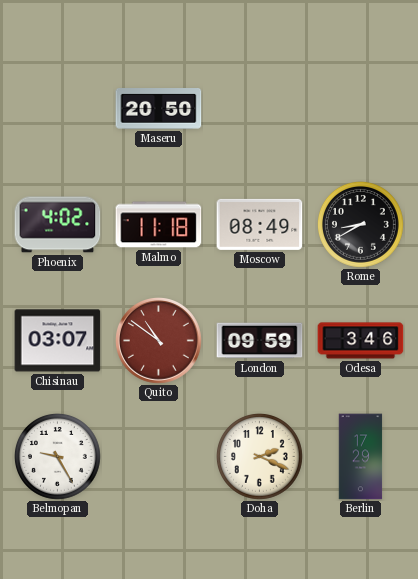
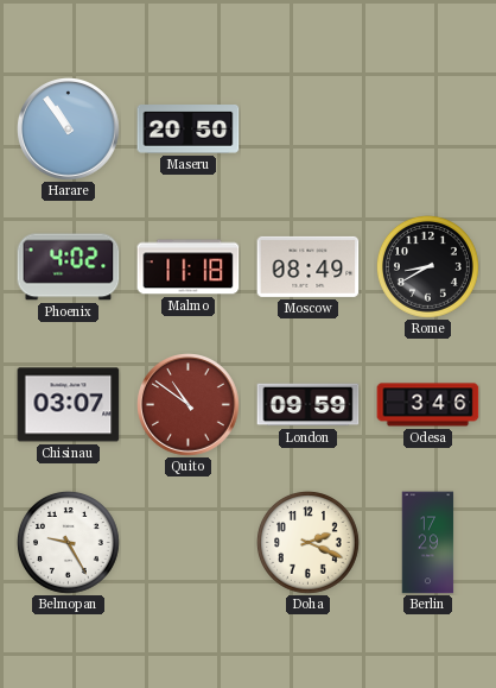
Harare: none -> 10:54
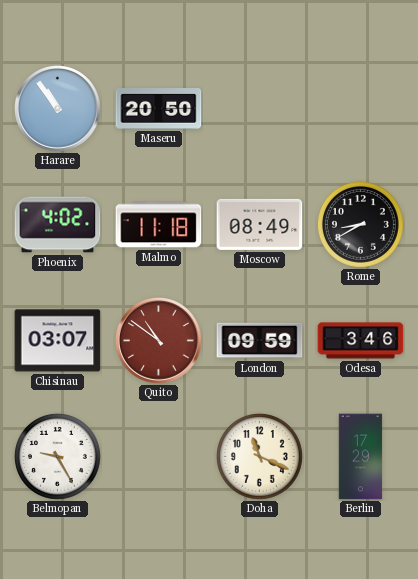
Doha: 2:19 -> 11:19
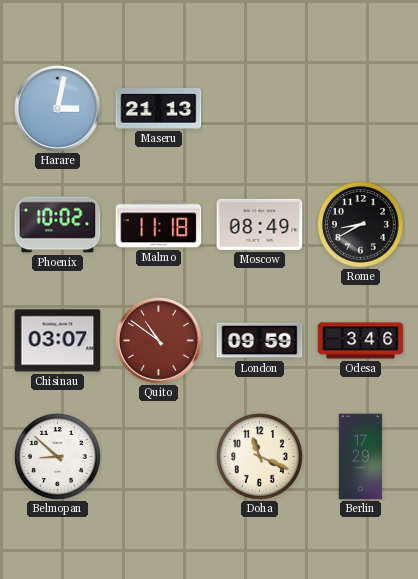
Harare: 10:54 -> 3:02
Maseru: 20:50 -> 21:13
Phoenix: 4:02 -> 10:02
Belmopan: 9:25 -> 8:52
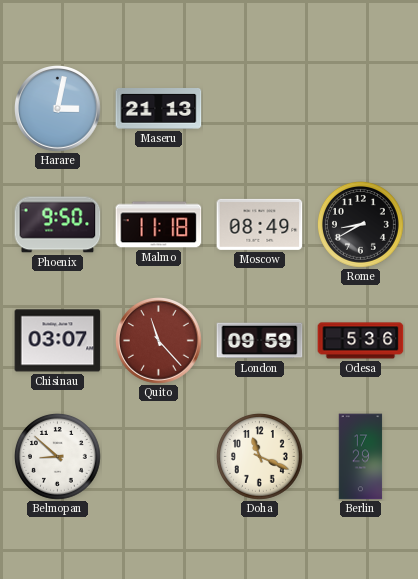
Phoenix: 10:02 -> 9:50
Quito: 10:51 -> 11:23
Odesa: 3:46 -> 5:36
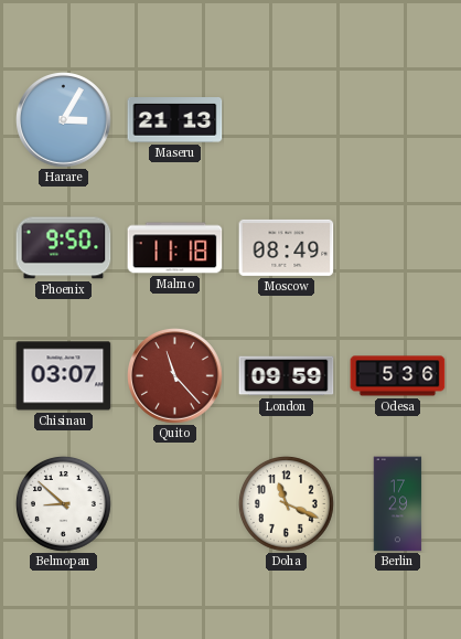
Harare: 3:02 -> 3:05
Rome: 8:40 -> none
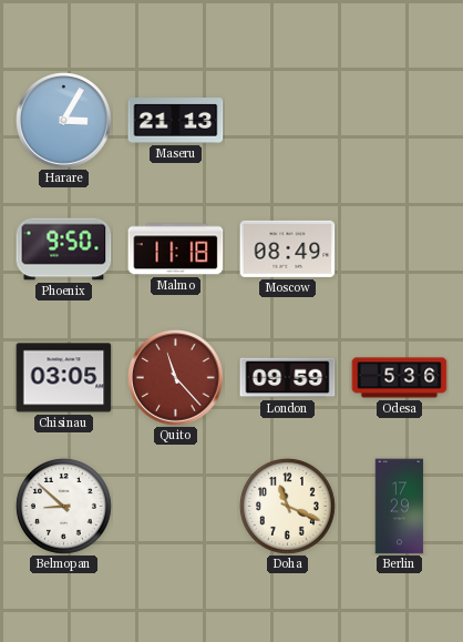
Chisinau: 03:07 -> 03:05
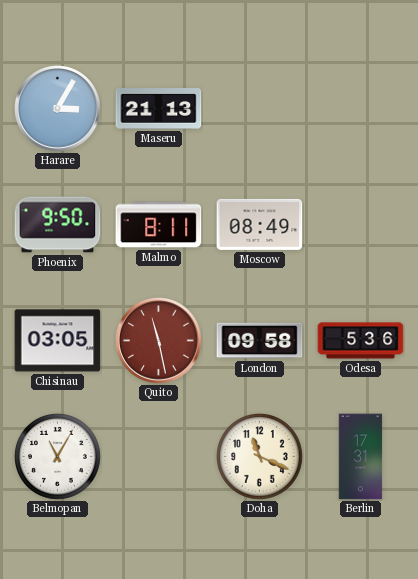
Malmo: 11:18 -> 8:11
Quito: 11:23 -> 11:28
London: 09:59 -> 09:58
Belmopan: 8:52 -> 11:05
Berlin: 17:29 -> 17:31
